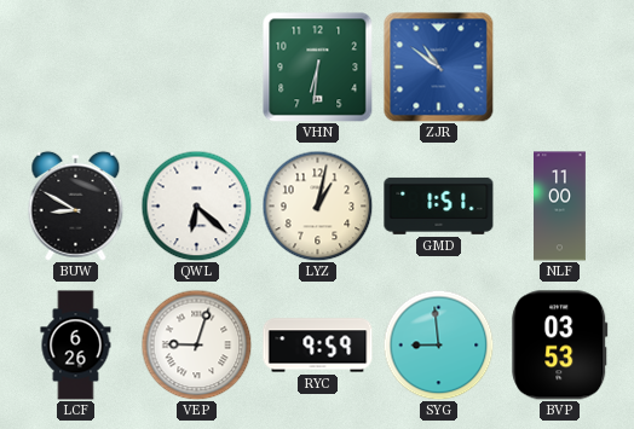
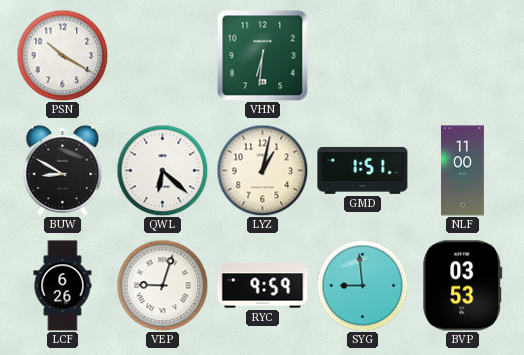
PSN: none -> 10:20
ZJR: 10:51 -> none
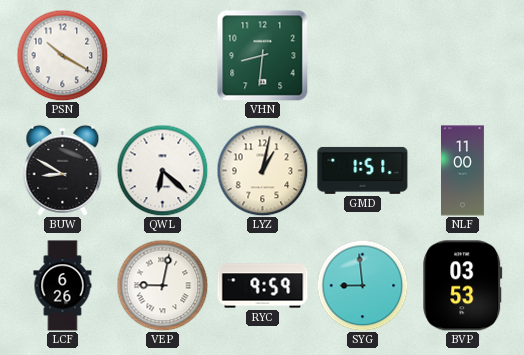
VHN: 6:31 -> 8:31
VEP: 9:03 -> 9:02
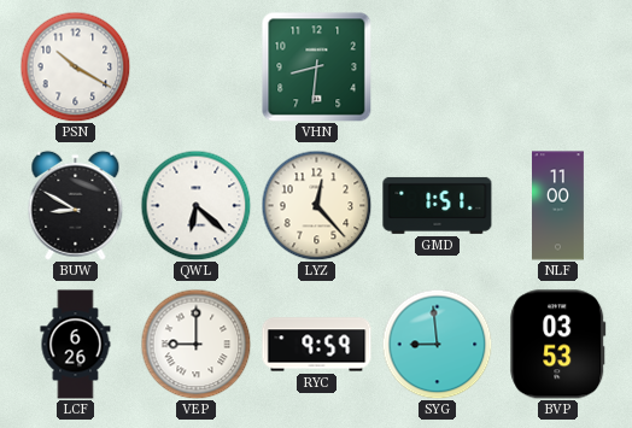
LYZ: 1:02 -> 12:23
VEP: 9:02 -> 9:00
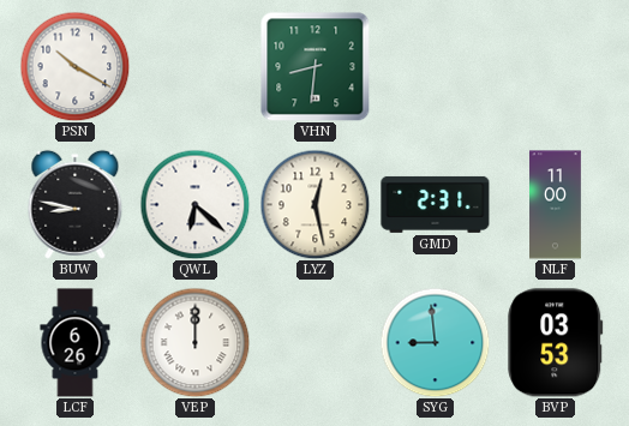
BUW: 8:50 -> 8:47
LYZ: 12:23 -> 12:28
GMD: 1:51 -> 2:31
VEP: 9:00 -> 12:00
RYC: 9:59 -> none
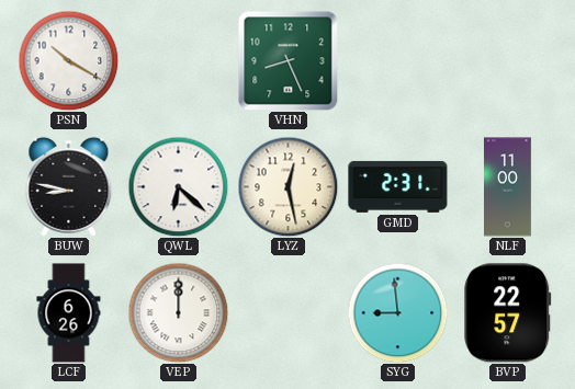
VHN: 8:31 -> 8:26
BVP: 03:53 -> 22:57
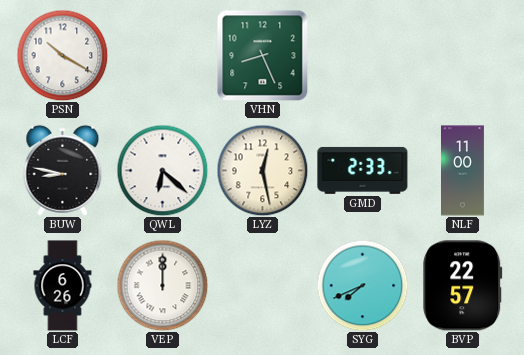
GMD: 2:31 -> 2:33
SYG: 8:59 -> 7:41
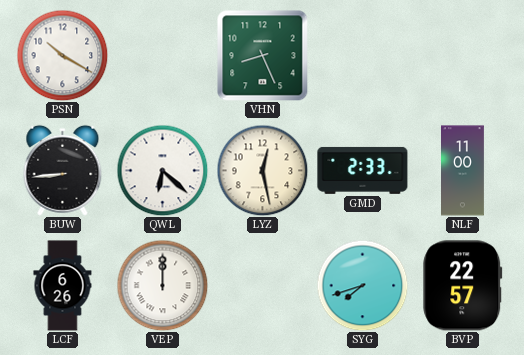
BUW: 8:47 -> 8:44
SYG: 7:41 -> 7:42
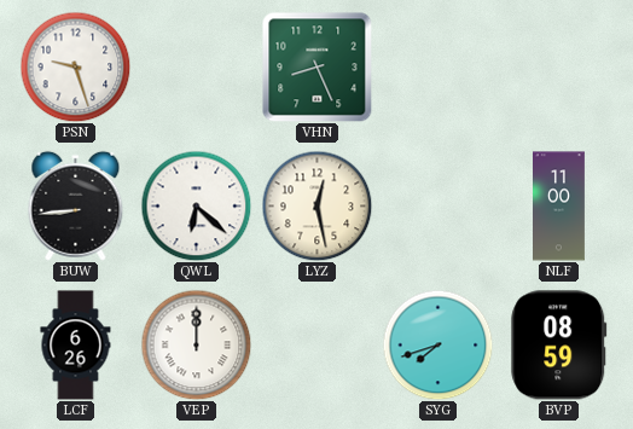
PSN: 10:20 -> 9:27
GMD: 2:33 -> none
BVP: 22:57 -> 08:59
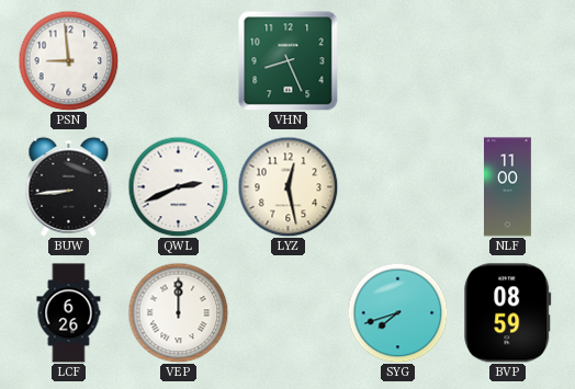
PSN: 9:27 -> 8:59
QWL: 6:22 -> 2:41
